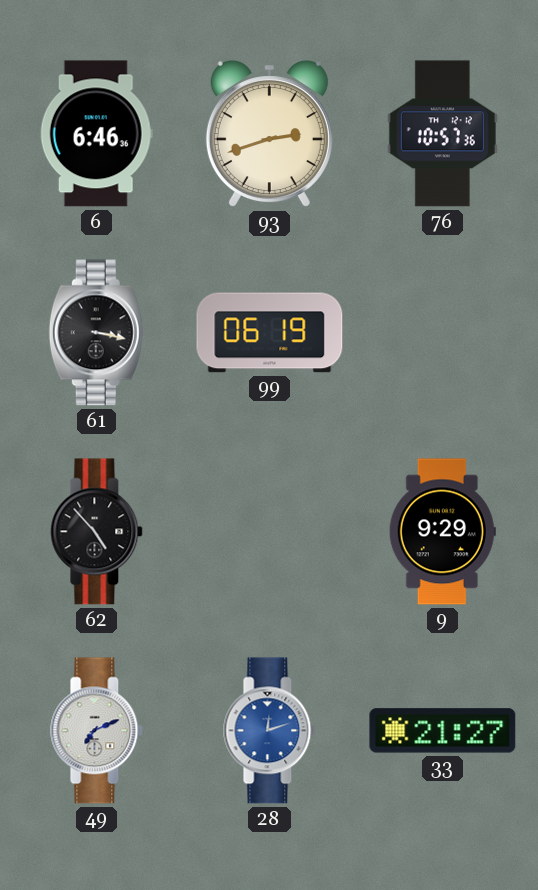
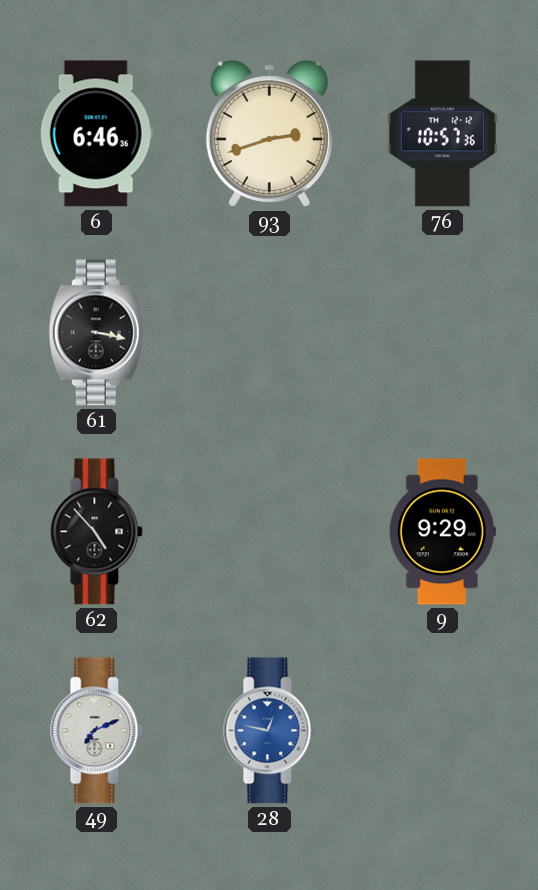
99: 06:19 -> none
28: 12:12 -> 12:47
33: 21:27 -> none
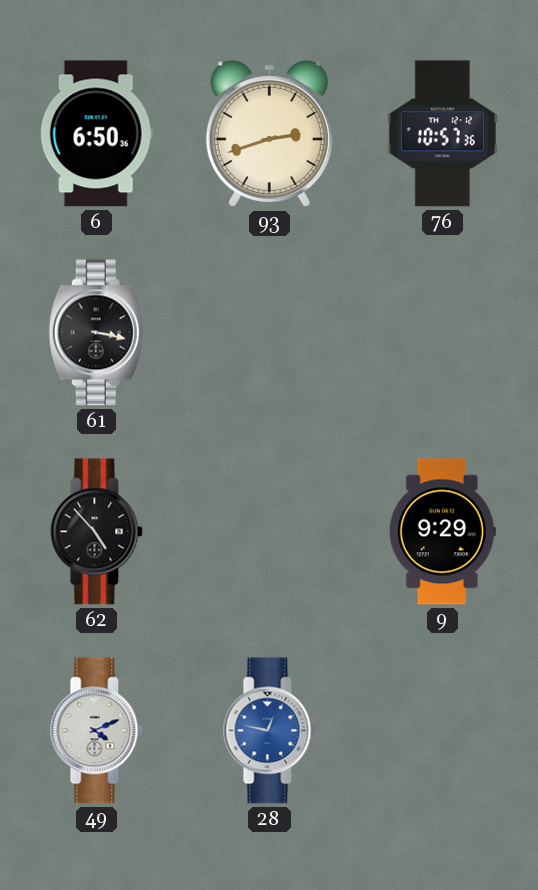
6: 6:46 -> 6:50
49: 7:11 -> 4:11
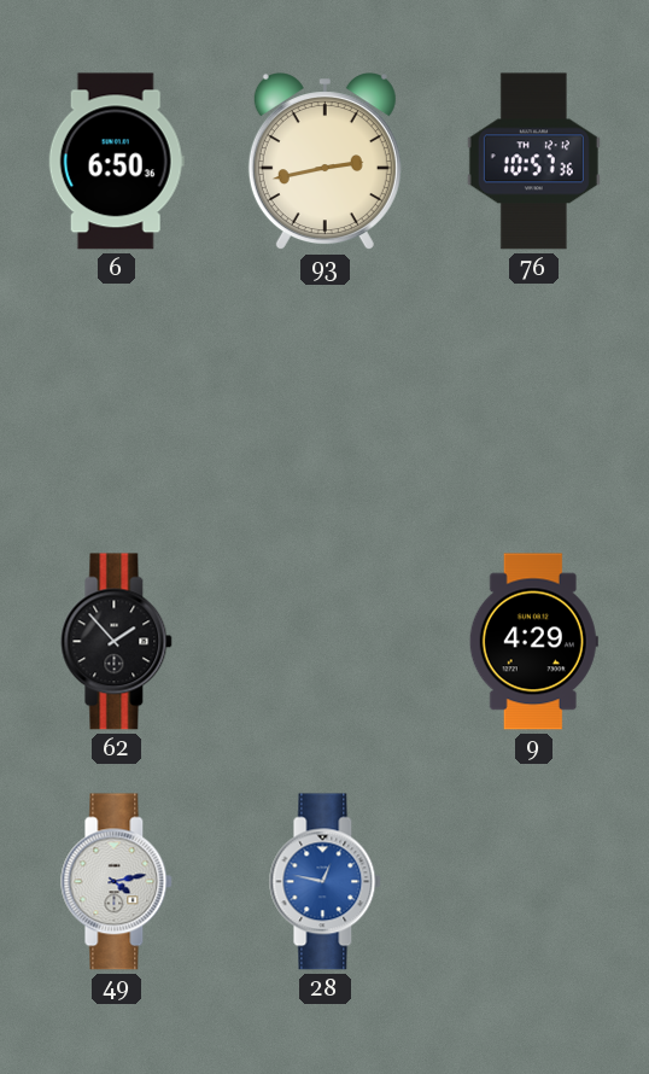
93: 2:42 -> 2:43
61: 3:17 -> none
62: 4:53 -> 1:53
9: 9:29 -> 4:29
49: 4:11 -> 4:13
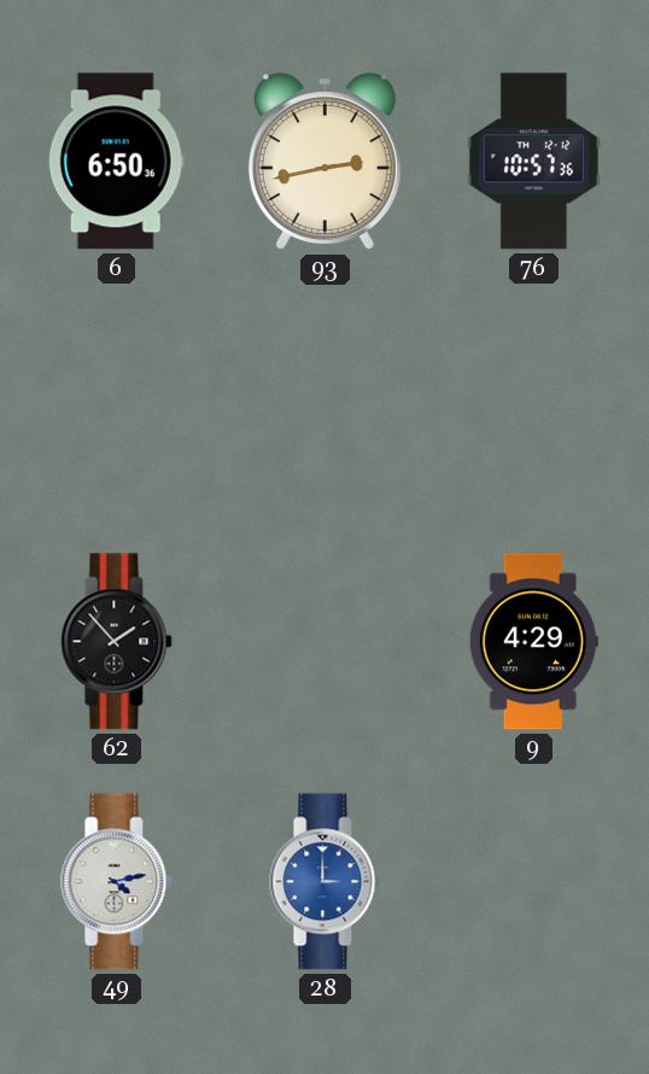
28: 12:47 -> 3:00
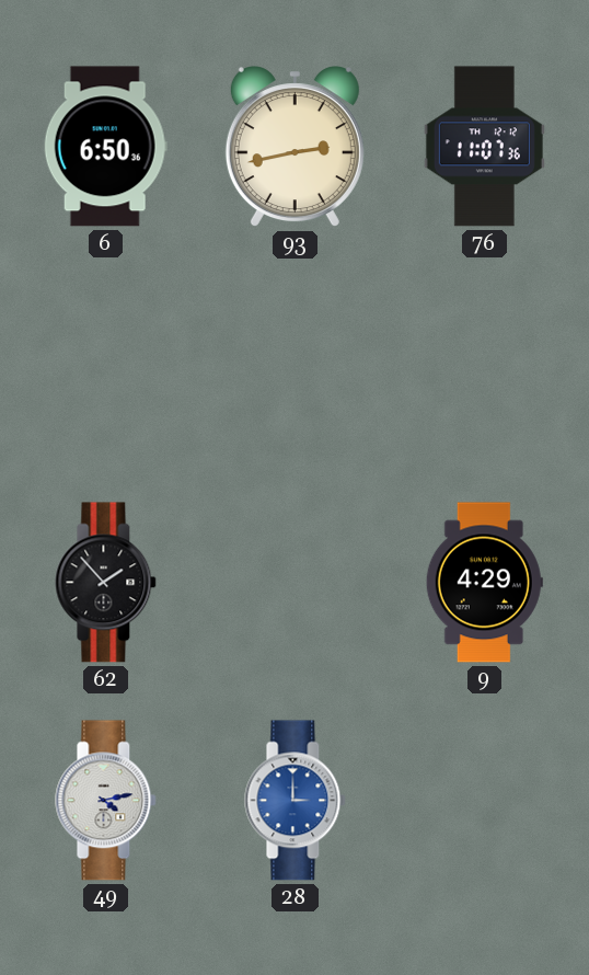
76: 10:57 -> 11:07
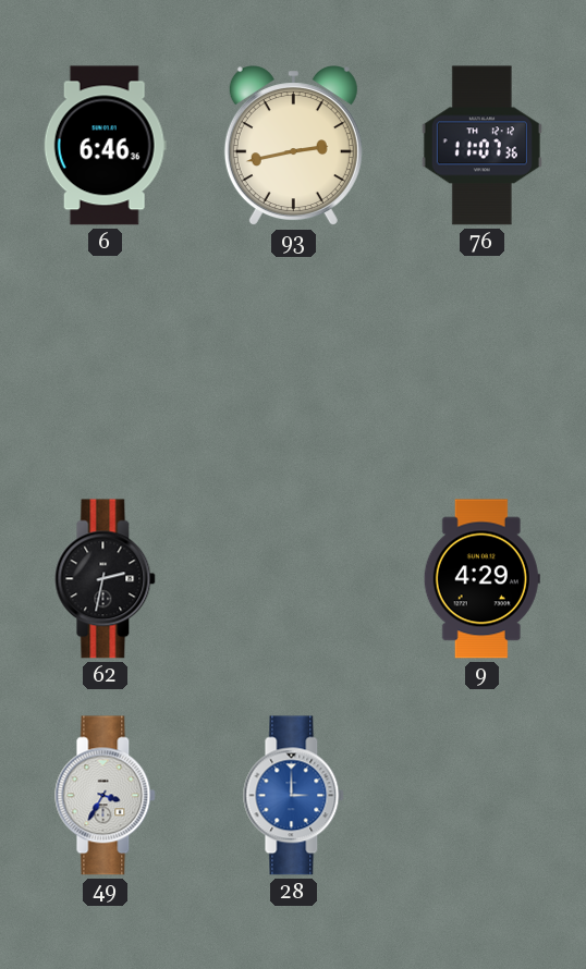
6: 6:50 -> 6:46
62: 1:53 -> 2:32
49: 4:13 -> 3:35
